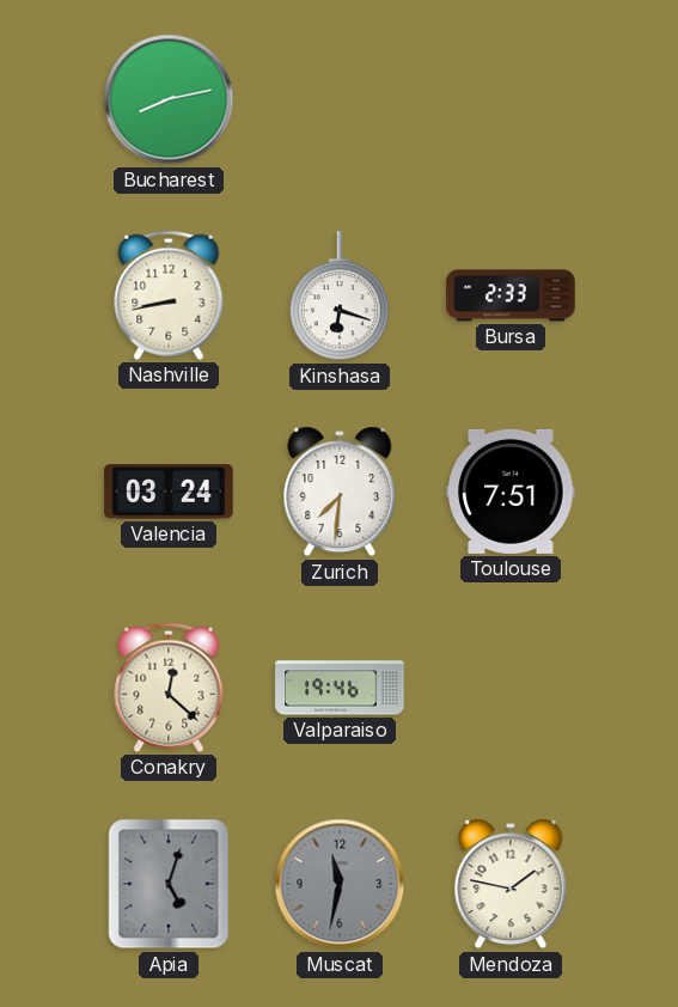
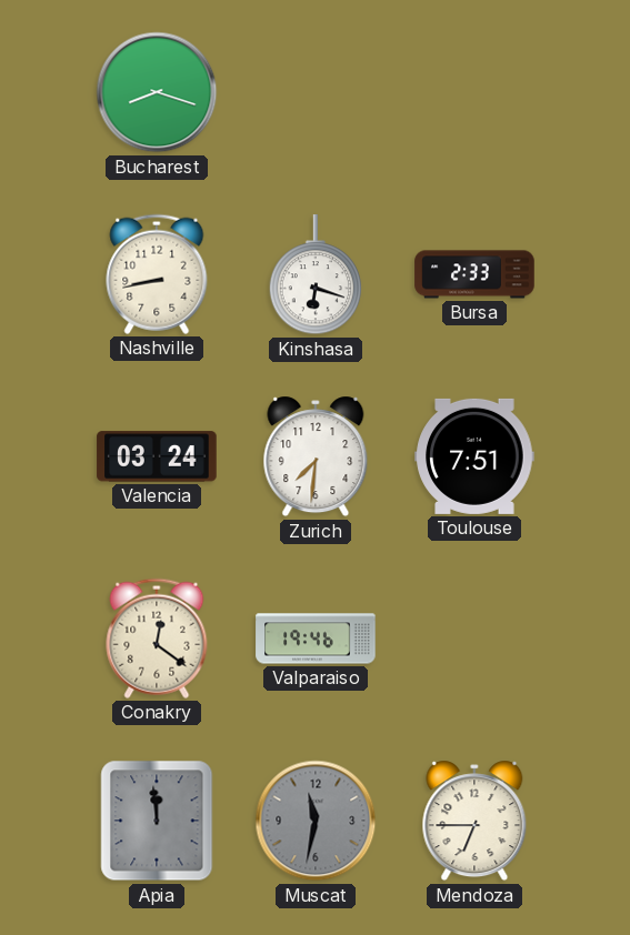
Bucharest: 8:13 -> 8:18
Conakry: 12:22 -> 12:21
Apia: 5:03 -> 11:59
Mendoza: 1:47 -> 6:45
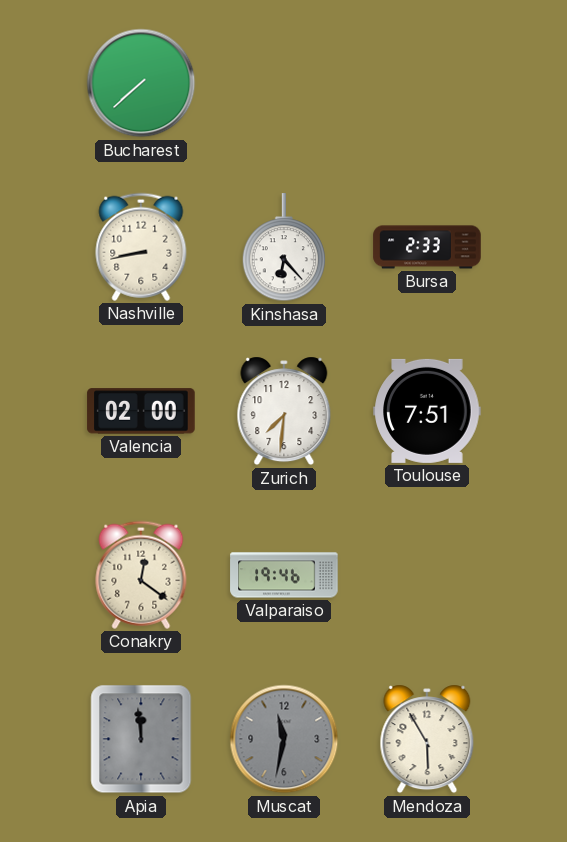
Bucharest: 8:18 -> 7:38
Kinshasa: 6:18 -> 6:23
Valencia: 03:24 -> 02:00
Mendoza: 6:45 -> 5:55
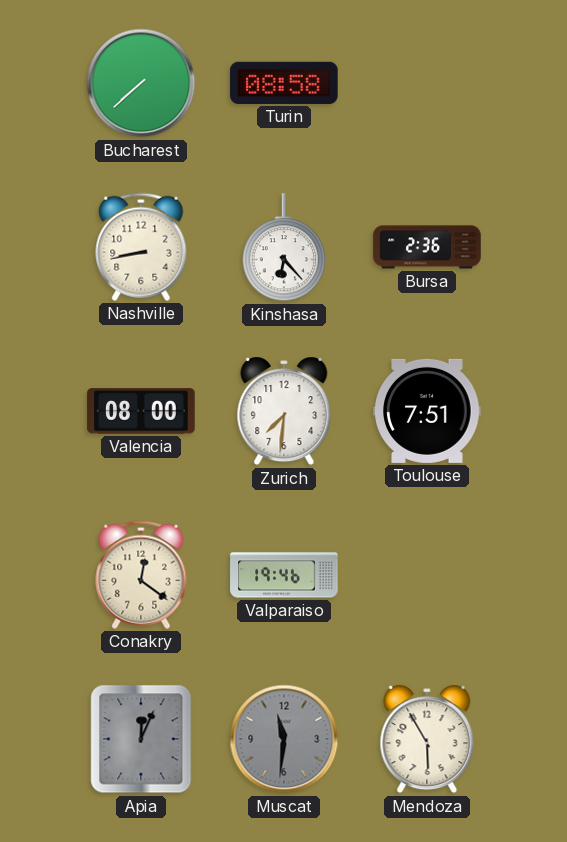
Turin: none -> 08:58
Bursa: 2:33 -> 2:36
Valencia: 02:00 -> 08:00
Apia: 11:59 -> 12:04
Muscat: 11:32 -> 11:31
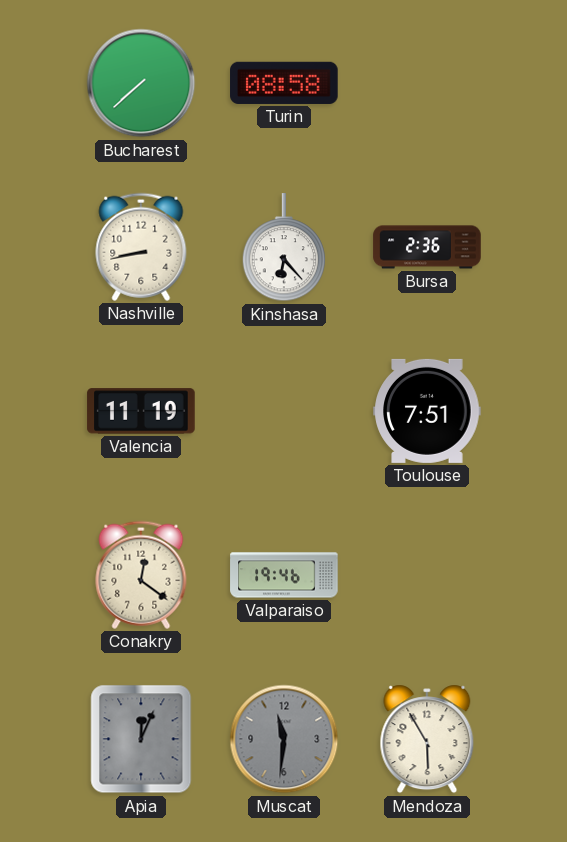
Valencia: 08:00 -> 11:19
Zurich: 7:31 -> none
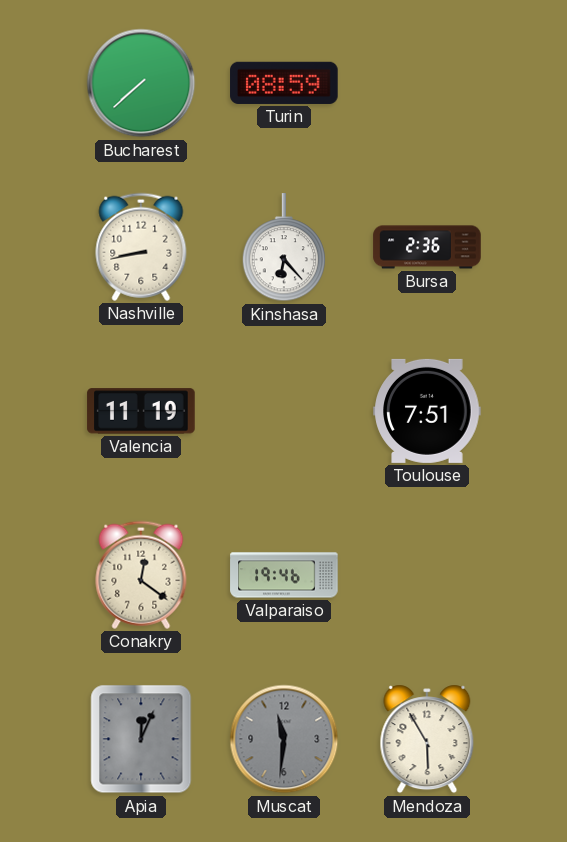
Turin: 08:58 -> 08:59
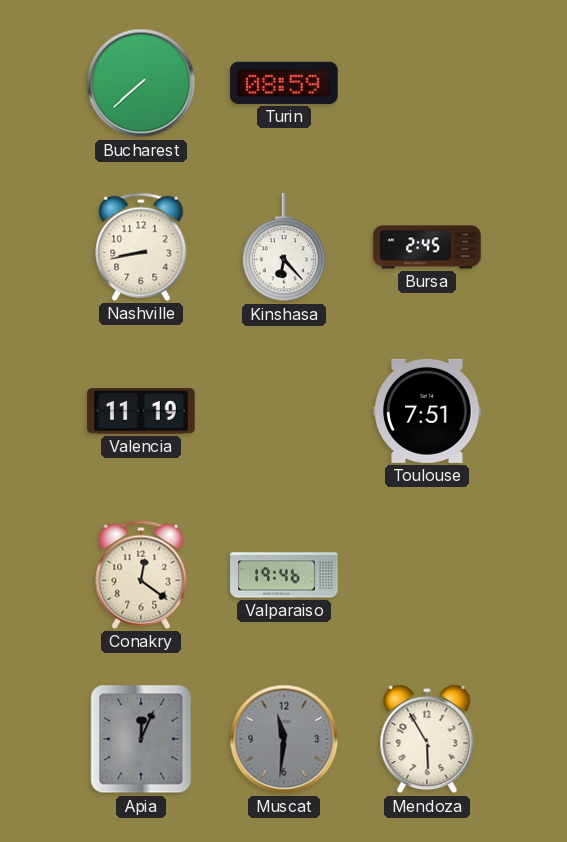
Bursa: 2:36 -> 2:45
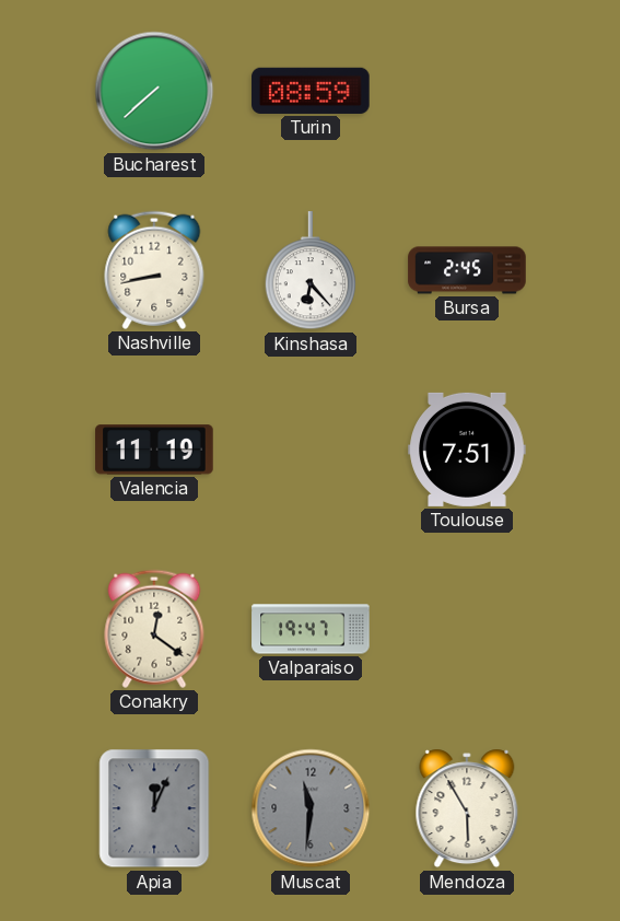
Valparaiso: 19:46 -> 19:47
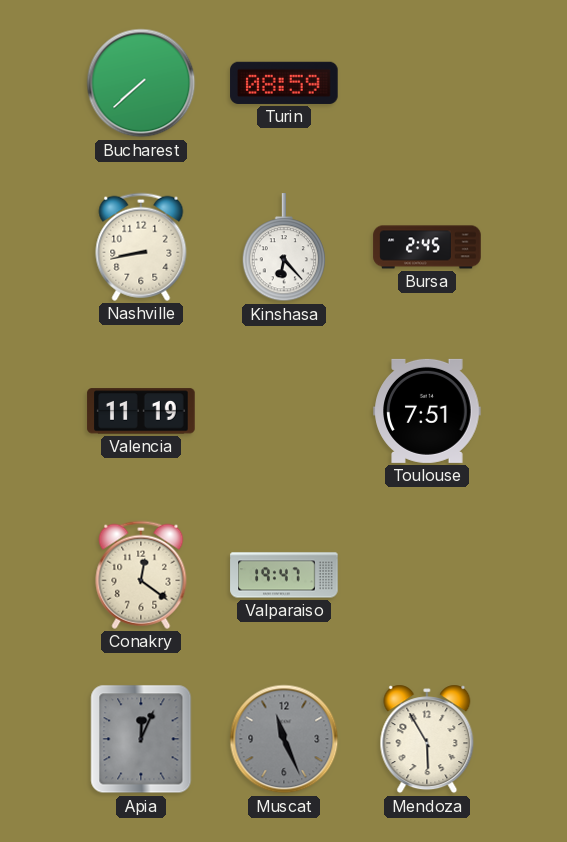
Muscat: 11:31 -> 11:26
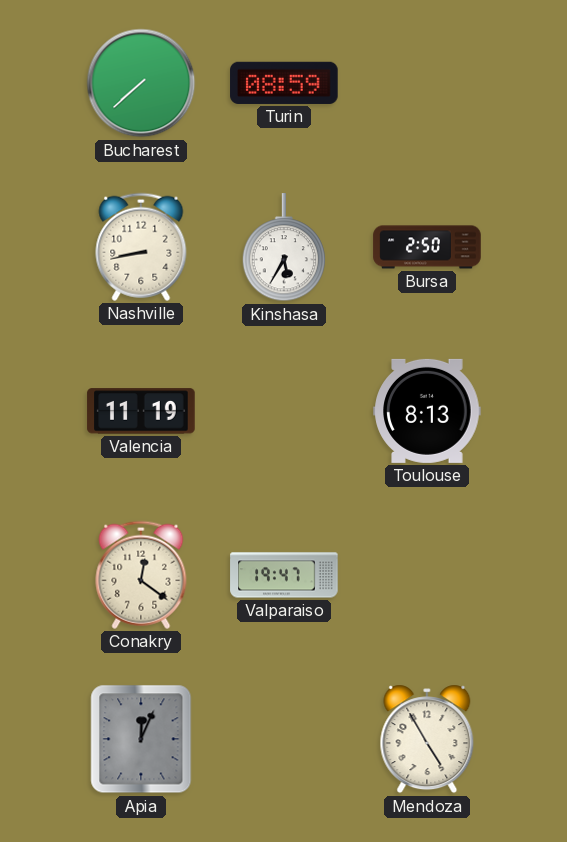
Kinshasa: 6:23 -> 5:35
Bursa: 2:45 -> 2:50
Toulouse: 7:51 -> 8:13
Muscat: 11:26 -> none
Mendoza: 5:55 -> 4:55
